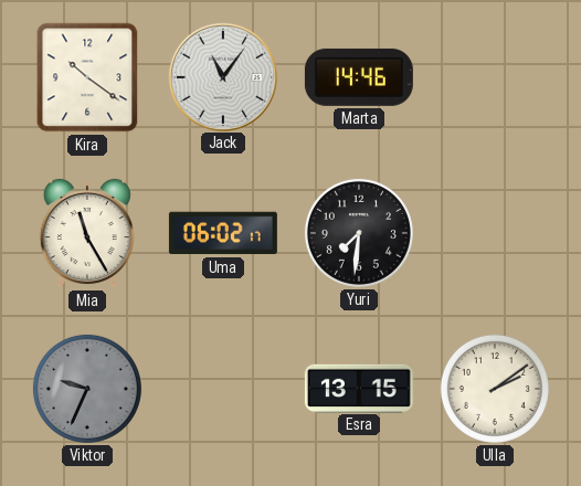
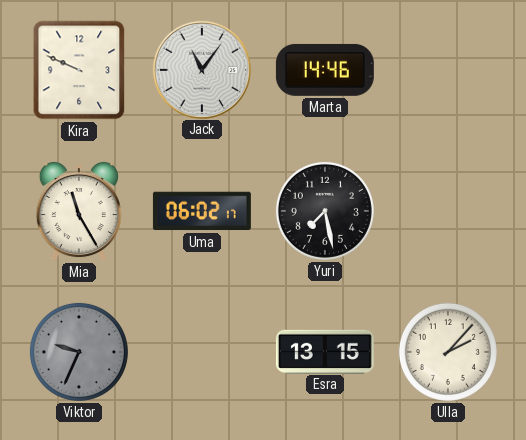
Kira: 10:21 -> 9:49
Yuri: 7:31 -> 7:28
Ulla: 2:09 -> 2:07
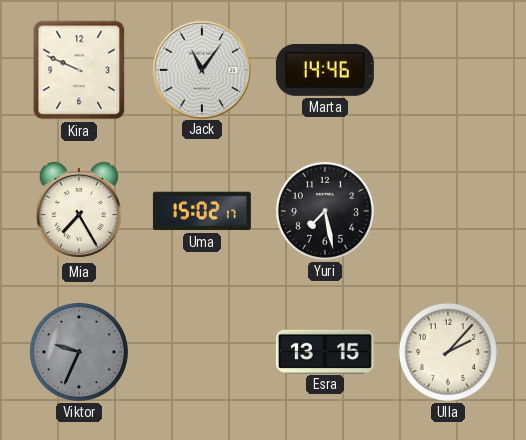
Mia: 11:25 -> 7:25
Uma: 06:02 -> 15:02
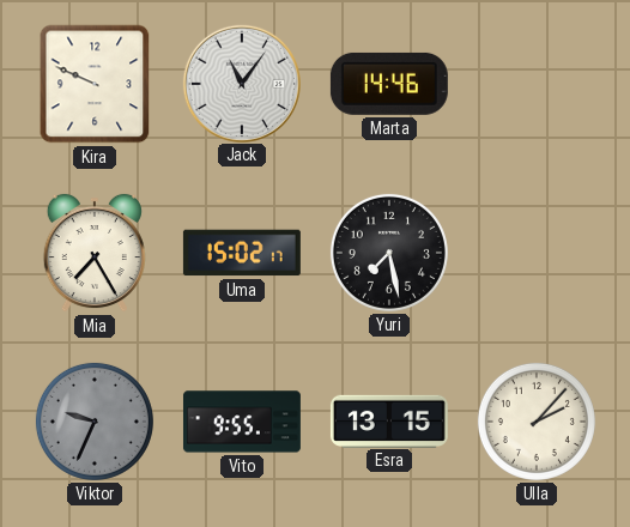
Vito: none -> 9:55
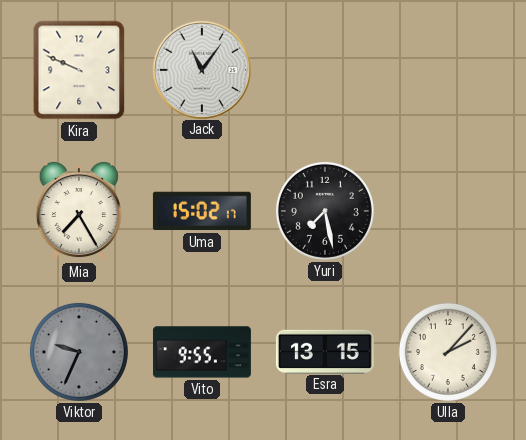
Marta: 14:46 -> none
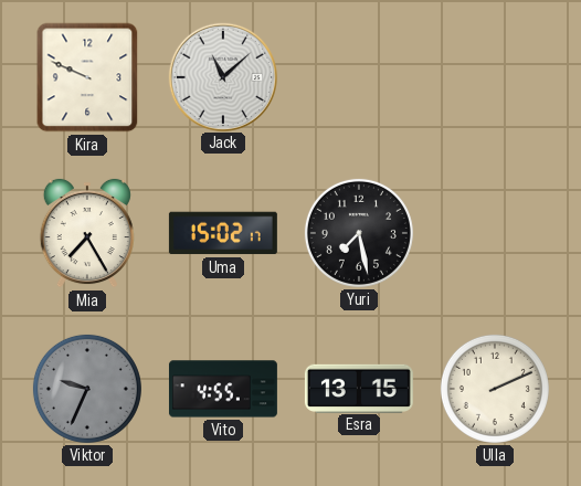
Jack: 11:06 -> 11:08
Vito: 9:55 -> 4:55
Ulla: 2:07 -> 2:11
